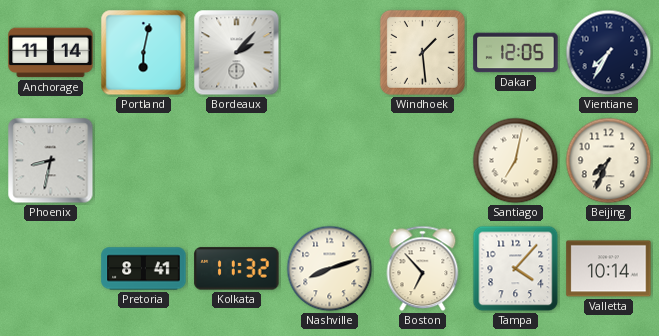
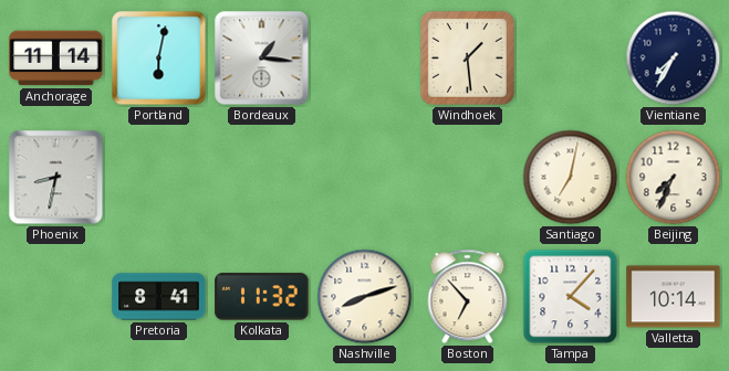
Bordeaux: 2:07 -> 1:16
Dakar: 12:05 -> none
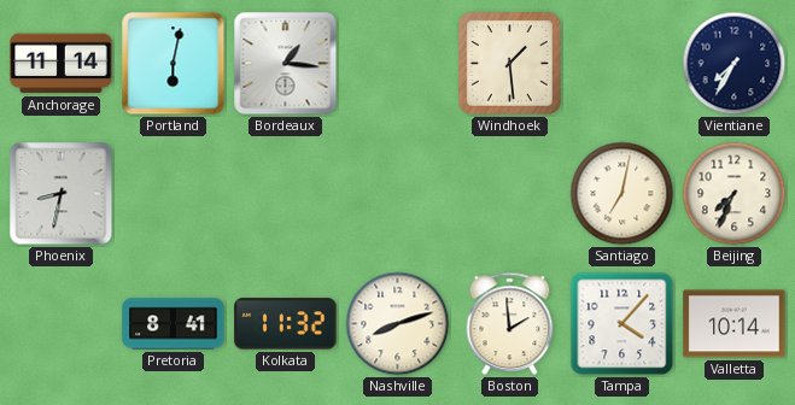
Boston: 6:53 -> 1:59
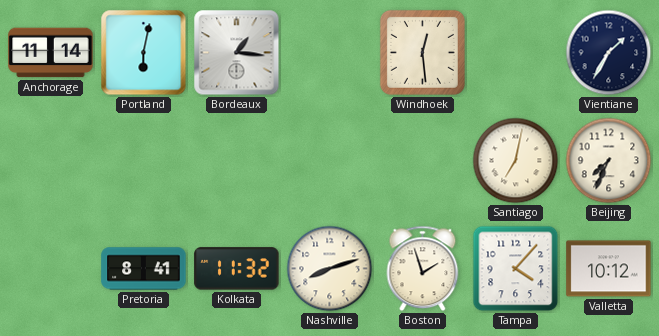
Windhoek: 1:29 -> 12:29
Vientiane: 7:35 -> 1:35
Phoenix: 8:32 -> none
Boston: 1:59 -> 1:57
Valletta: 10:14 -> 10:12
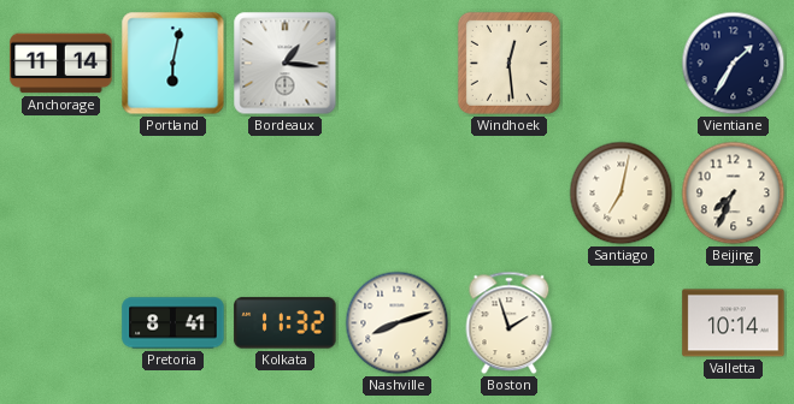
Tampa: 4:07 -> none
Valletta: 10:12 -> 10:14
